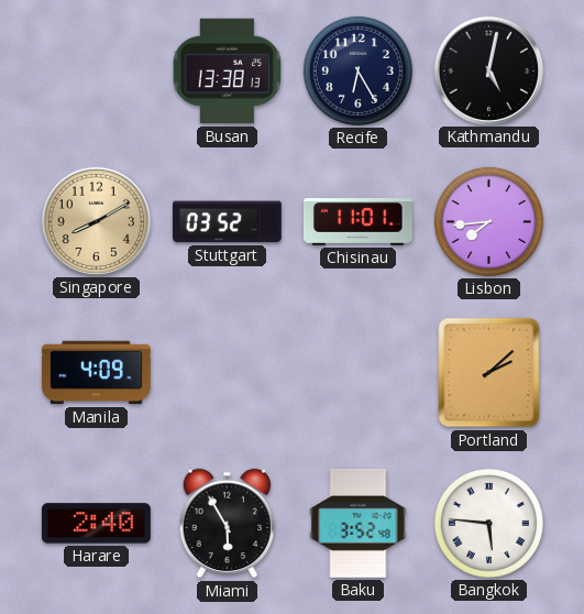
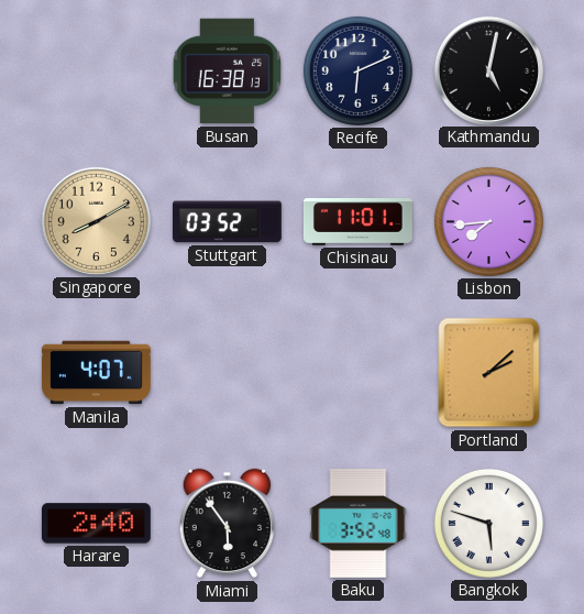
Busan: 13:38 -> 16:38
Recife: 6:25 -> 6:11
Manila: 4:09 -> 4:07
Miami: 5:55 -> 5:54
Bangkok: 5:46 -> 5:48
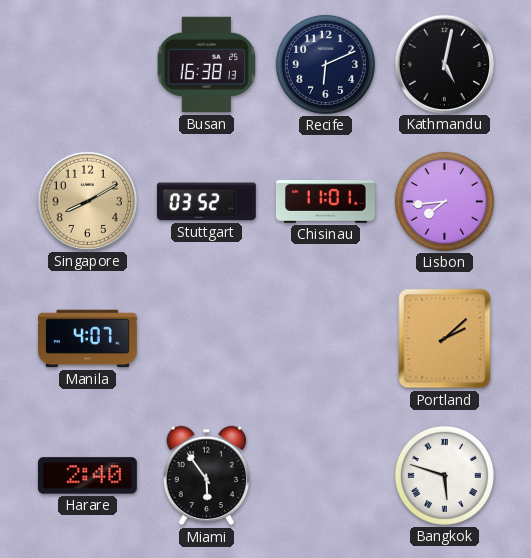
Baku: 3:52 -> none
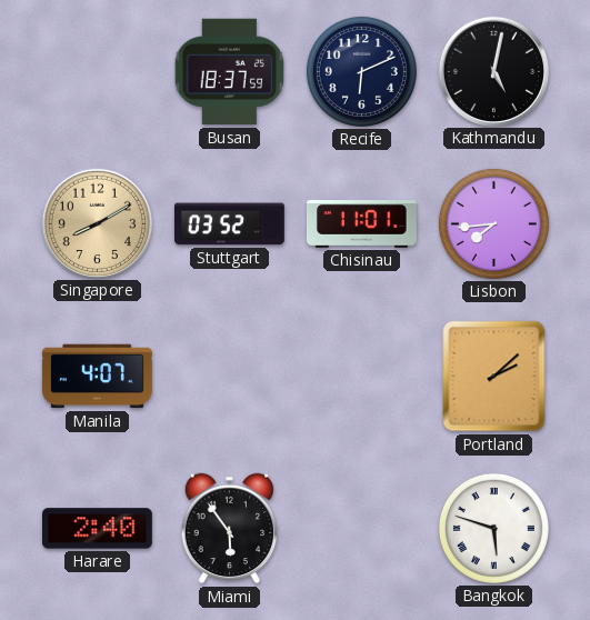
Busan: 16:38 -> 18:37
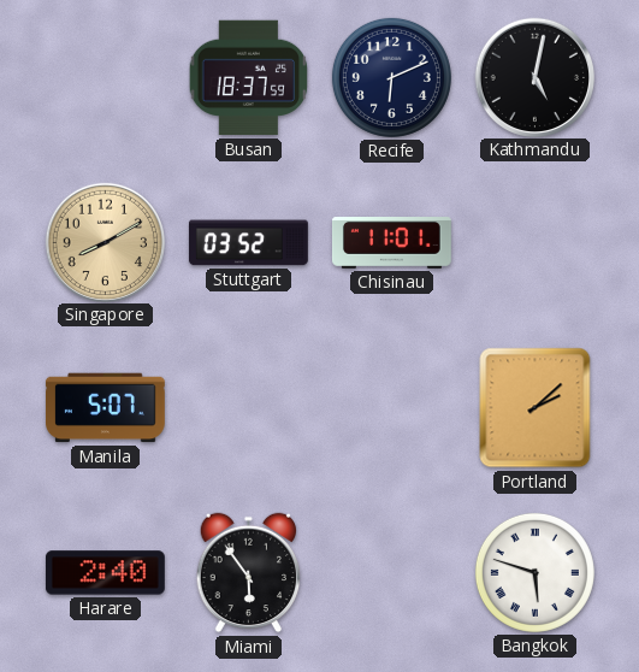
Lisbon: 7:44 -> none
Manila: 4:07 -> 5:07
